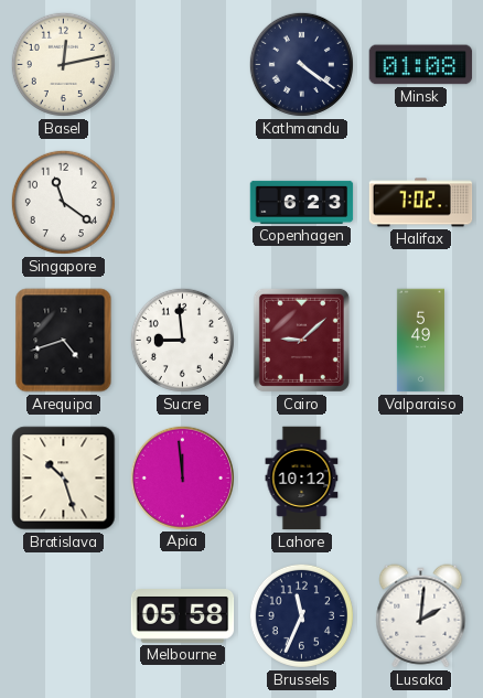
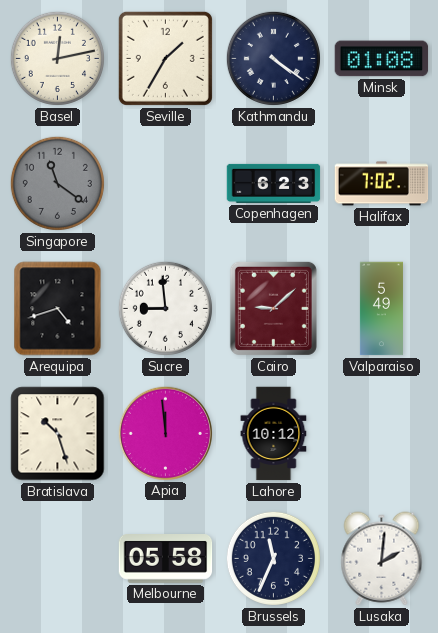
Seville: none -> 1:35
Singapore dial: white -> grey
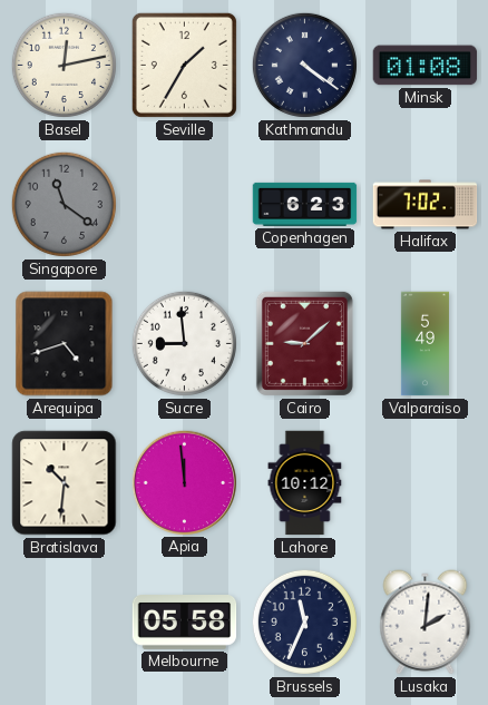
Bratislava: 10:27 -> 10:31
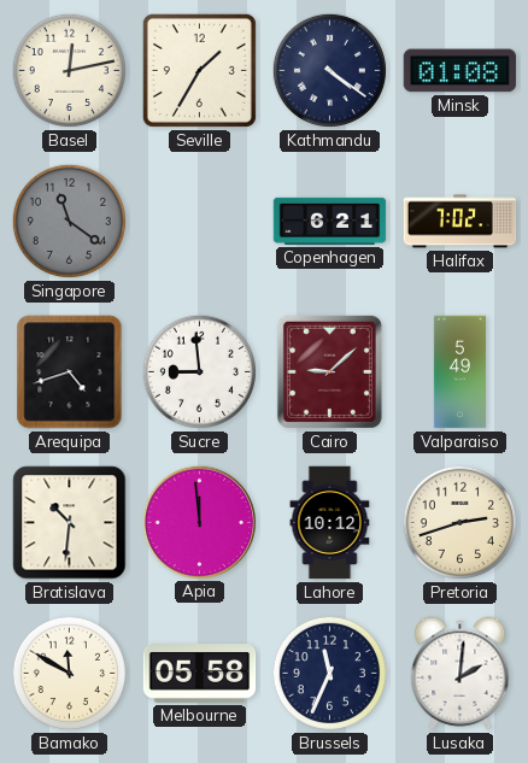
Copenhagen: 6:23 -> 6:21
Pretoria: none -> 2:42
Bamako: none -> 11:50
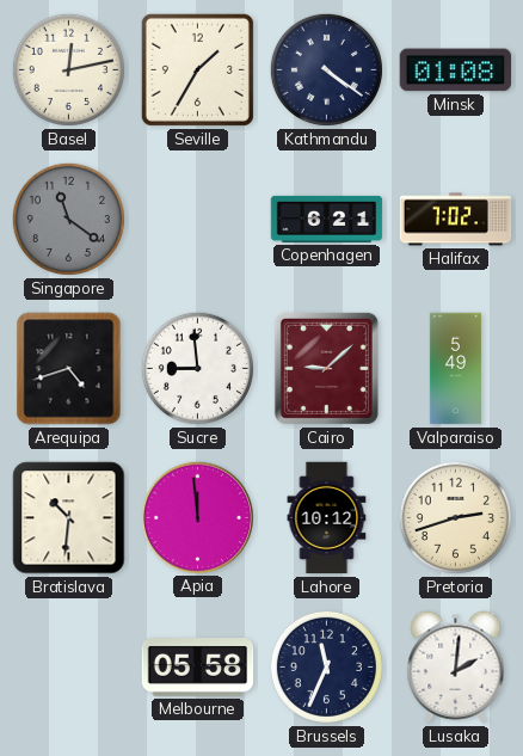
Bamako: 11:50 -> none
